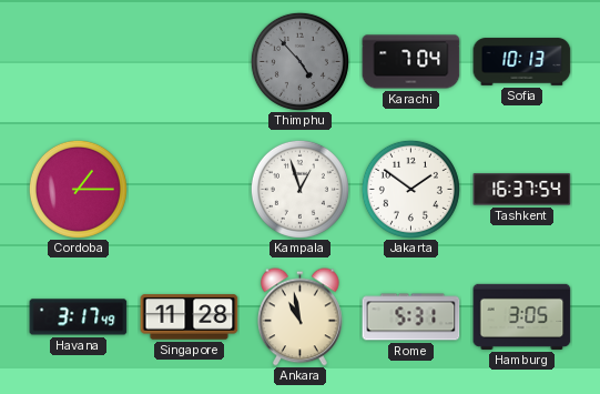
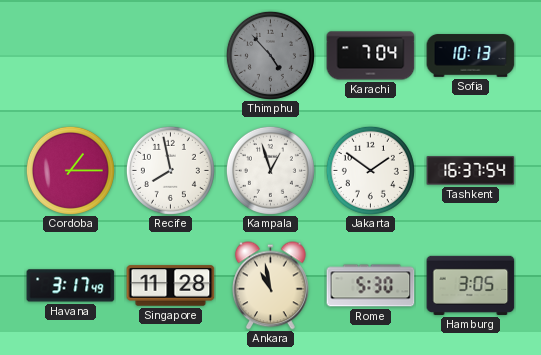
Recife: none -> 7:58
Rome: 5:31 -> 5:30
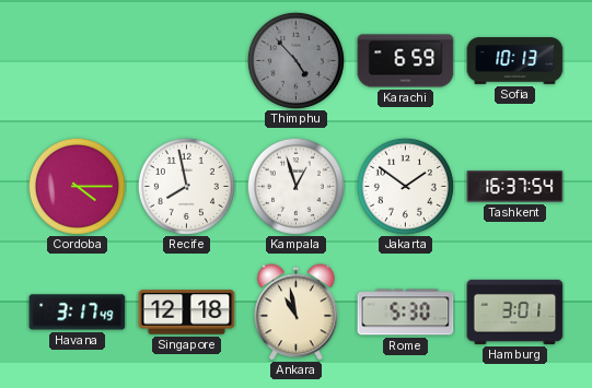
Karachi: 7:04 -> 6:59
Cordoba: 1:15 -> 4:15
Singapore: 11:28 -> 12:18
Hamburg: 3:05 -> 3:01
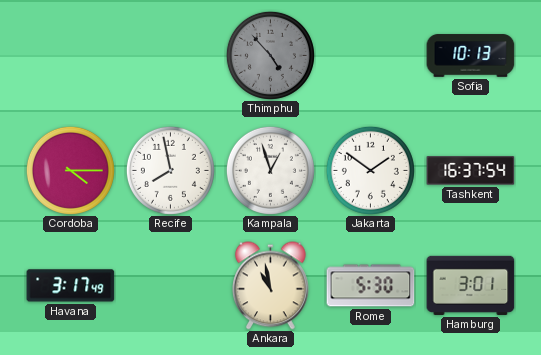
Karachi: 6:59 -> none
Singapore: 12:18 -> none
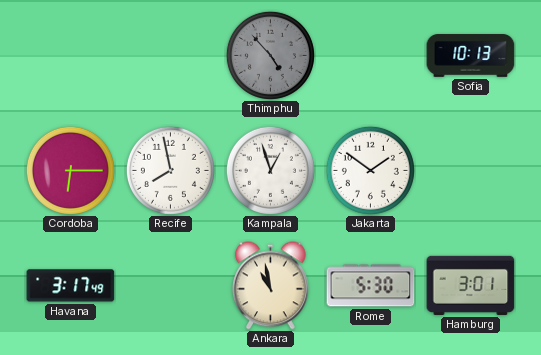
Cordoba: 4:15 -> 6:15
Tashkent: 16:37 -> none
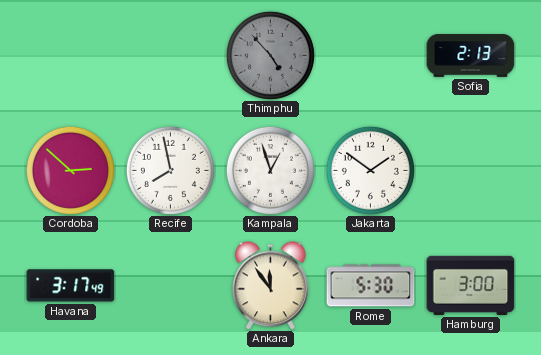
Sofia: 10:13 -> 2:13
Cordoba: 6:15 -> 2:52
Ankara: 10:58 -> 11:54
Hamburg: 3:01 -> 3:00
